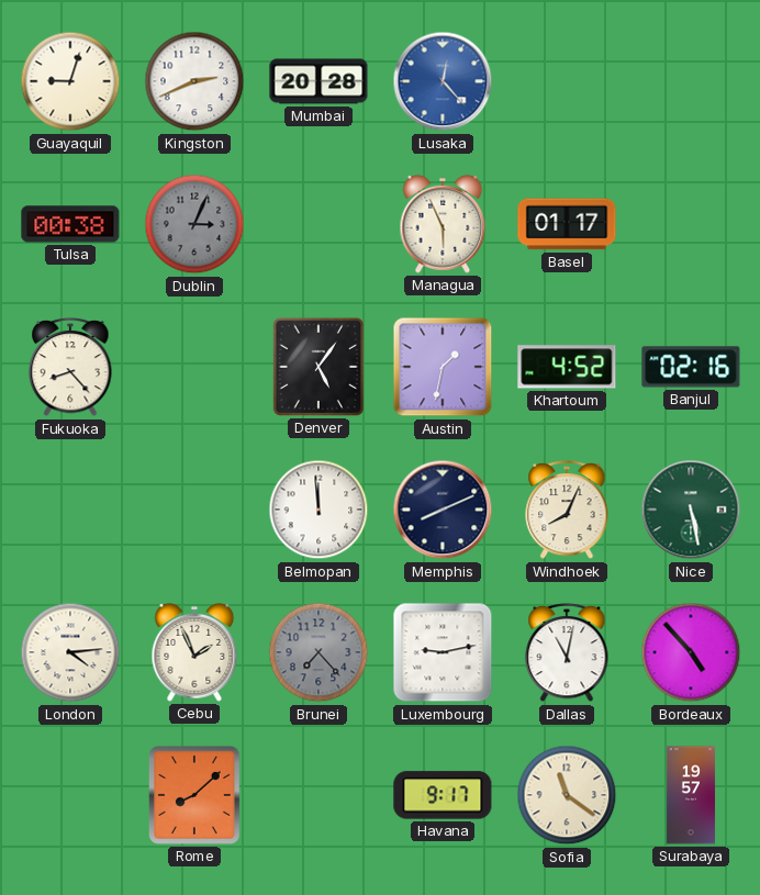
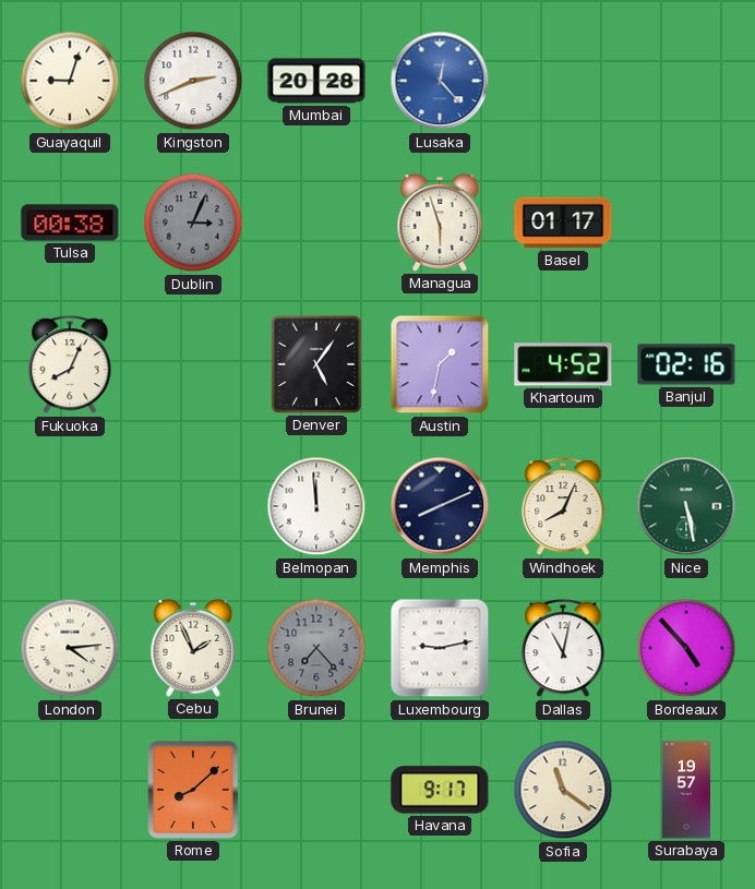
Managua: 5:56 -> 5:57
Fukuoka: 8:23 -> 8:04
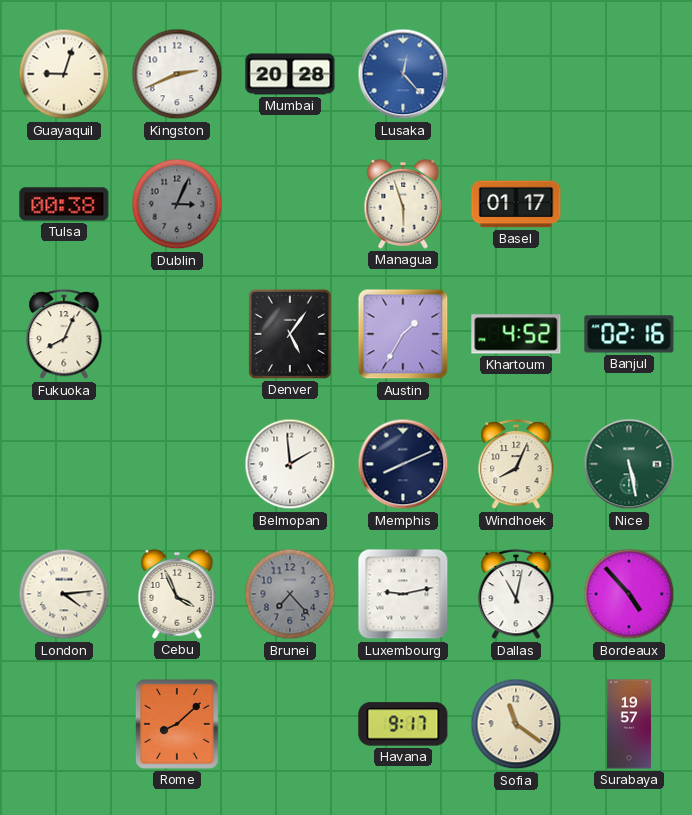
Austin: 1:32 -> 1:35
Belmopan: 11:59 -> 1:59
Cebu: 1:56 -> 3:56
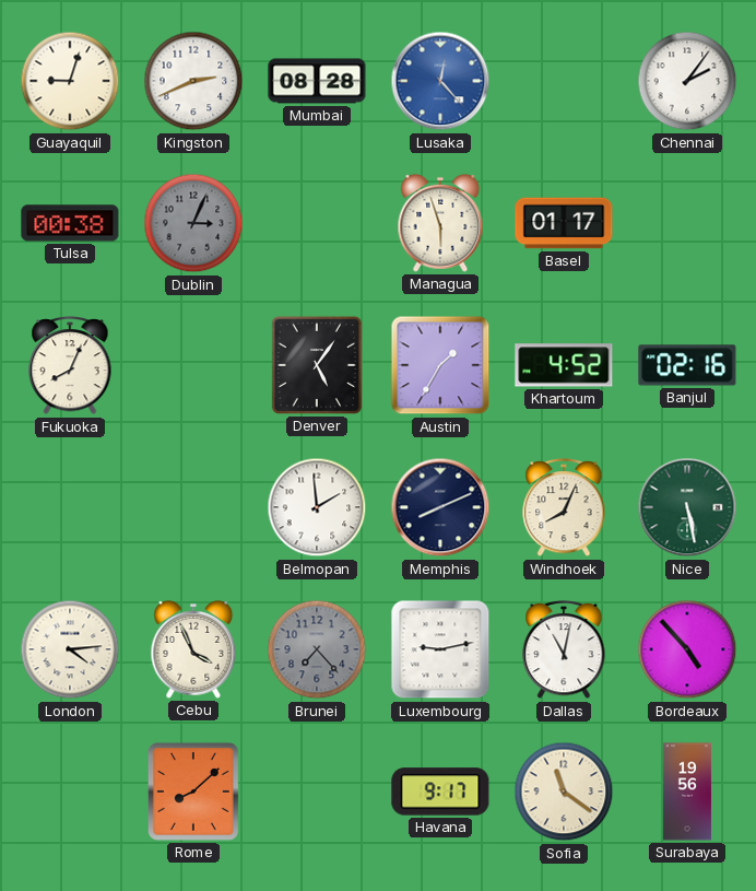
Mumbai: 20:28 -> 08:28
Chennai: none -> 2:06
Surabaya: 19:57 -> 19:56
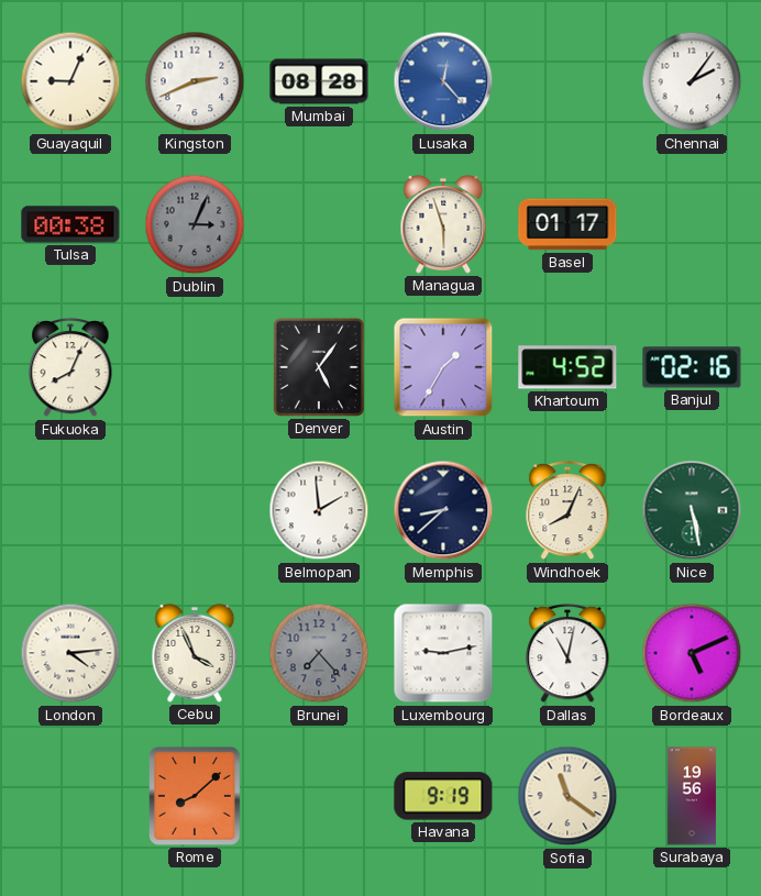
Guayaquil: 9:03 -> 9:04
Memphis: 8:11 -> 8:38
Bordeaux: 4:53 -> 5:11
Havana: 9:17 -> 9:19
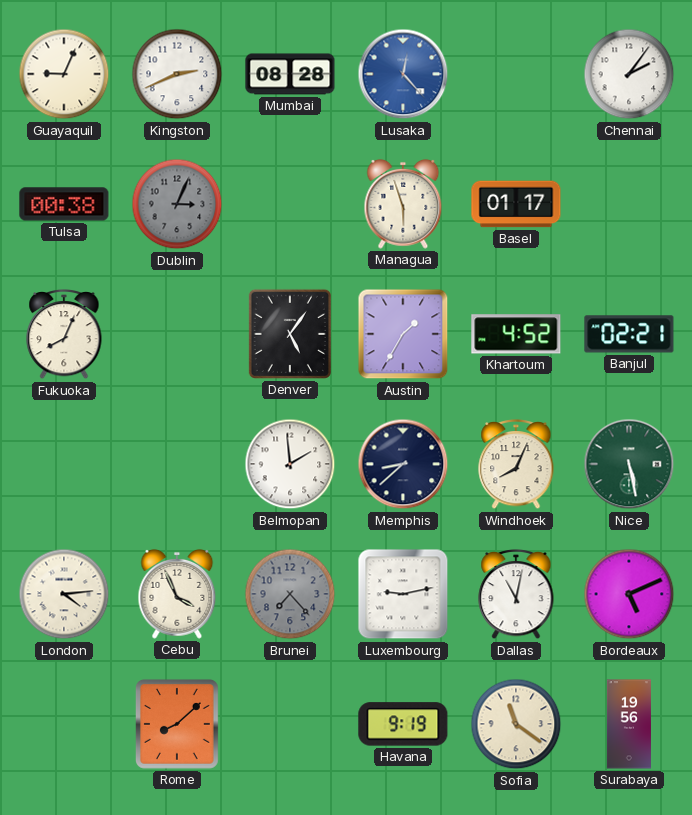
Banjul: 02:16 -> 02:21
